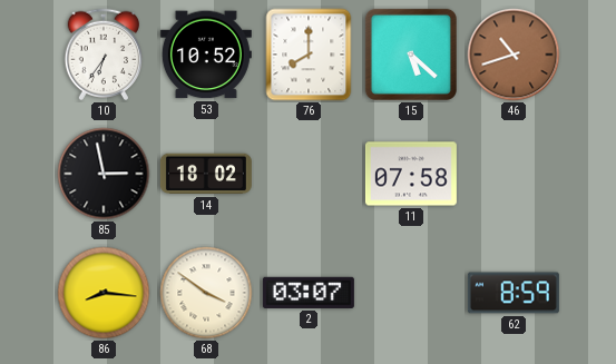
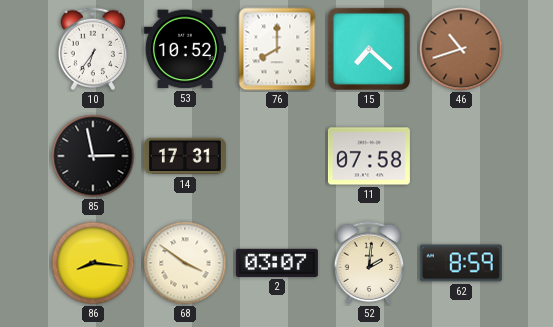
15: 5:22 -> 7:22
14: 18:02 -> 17:31
52: none -> 2:01
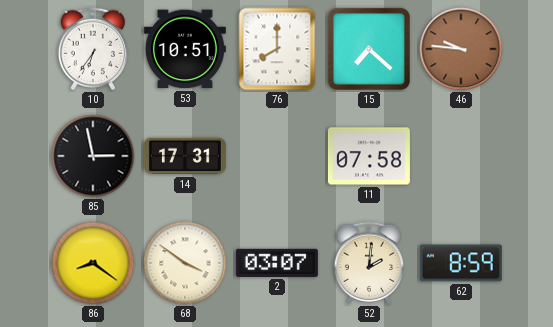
53: 10:52 -> 10:51
46: 10:42 -> 9:46
86: 8:16 -> 8:21
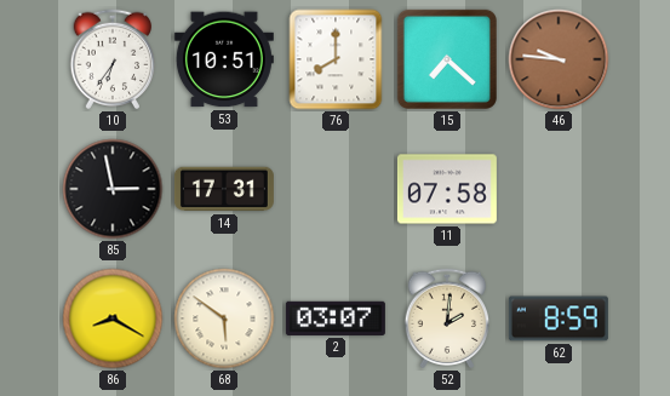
86: 8:21 -> 8:20
68: 3:51 -> 5:51
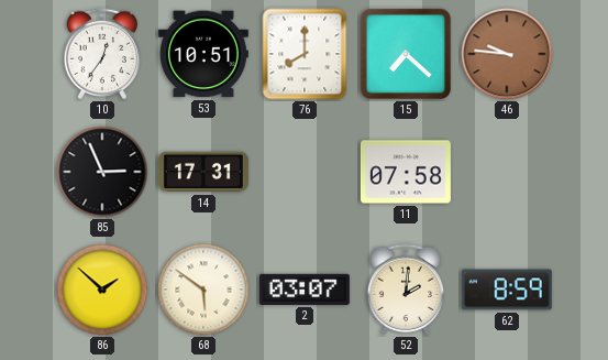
10: 6:36 -> 12:36
85: 2:58 -> 2:56
86: 8:20 -> 1:52
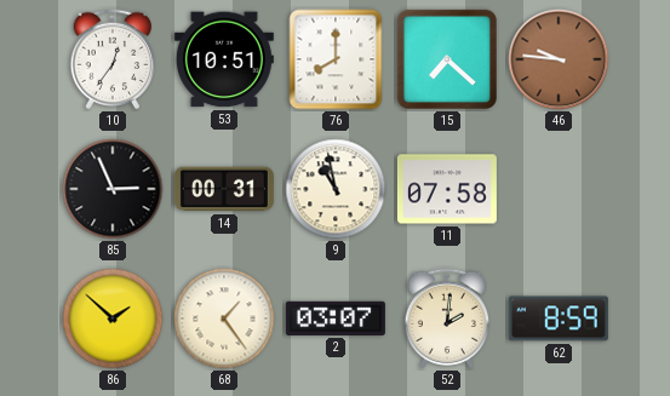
14: 17:31 -> 00:31
9: none -> 10:58
68: 5:51 -> 1:24
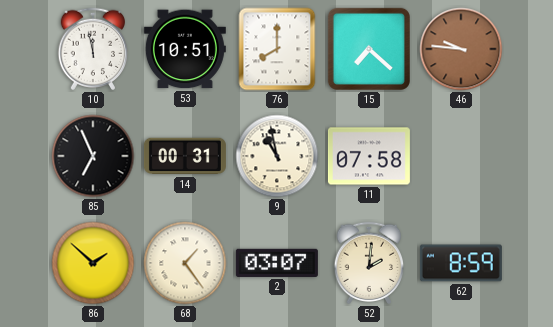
10: 12:36 -> 11:58
85: 2:56 -> 6:56
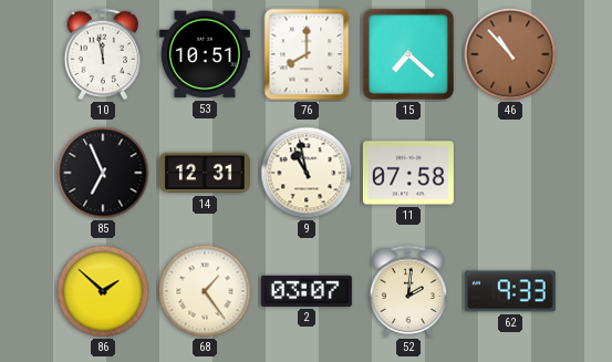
46: 9:46 -> 10:53
14: 00:31 -> 12:31
62: 8:59 -> 9:33
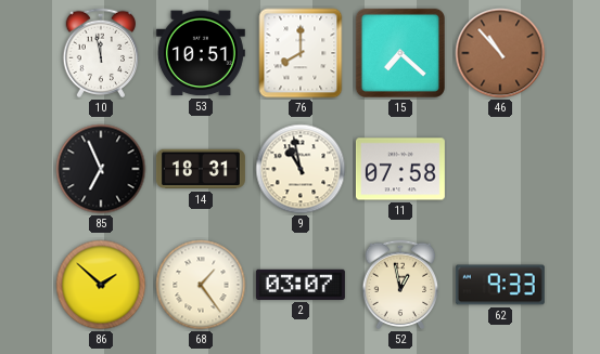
14: 12:31 -> 18:31
52: 2:01 -> 12:58
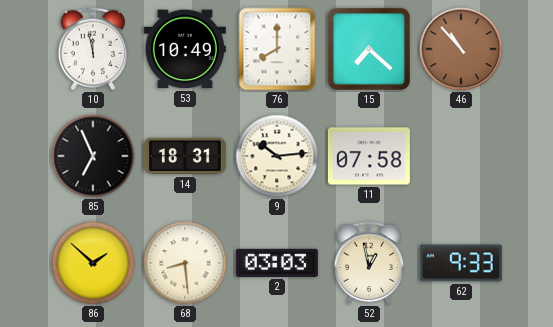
53: 10:51 -> 10:49
9: 10:58 -> 10:14
68: 1:24 -> 8:29
2: 03:07 -> 03:03
